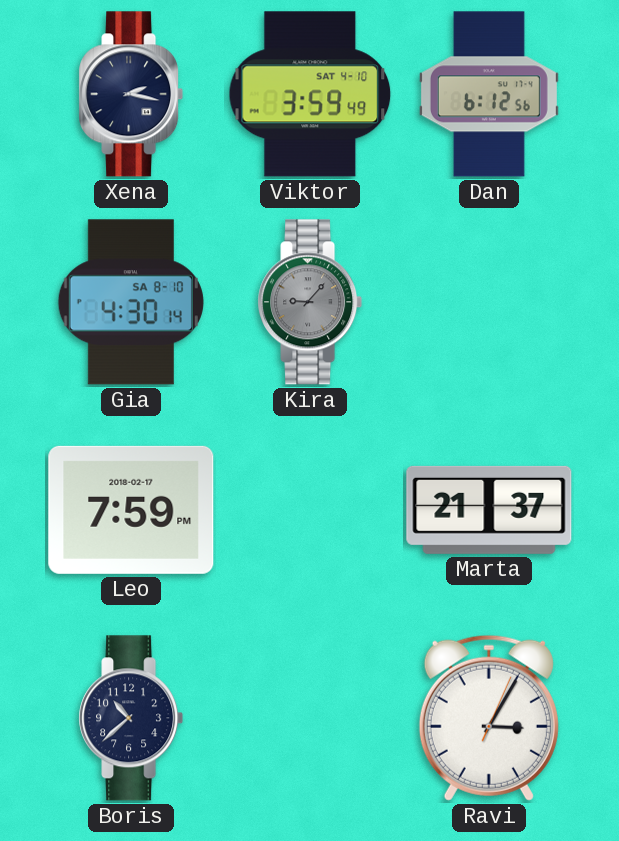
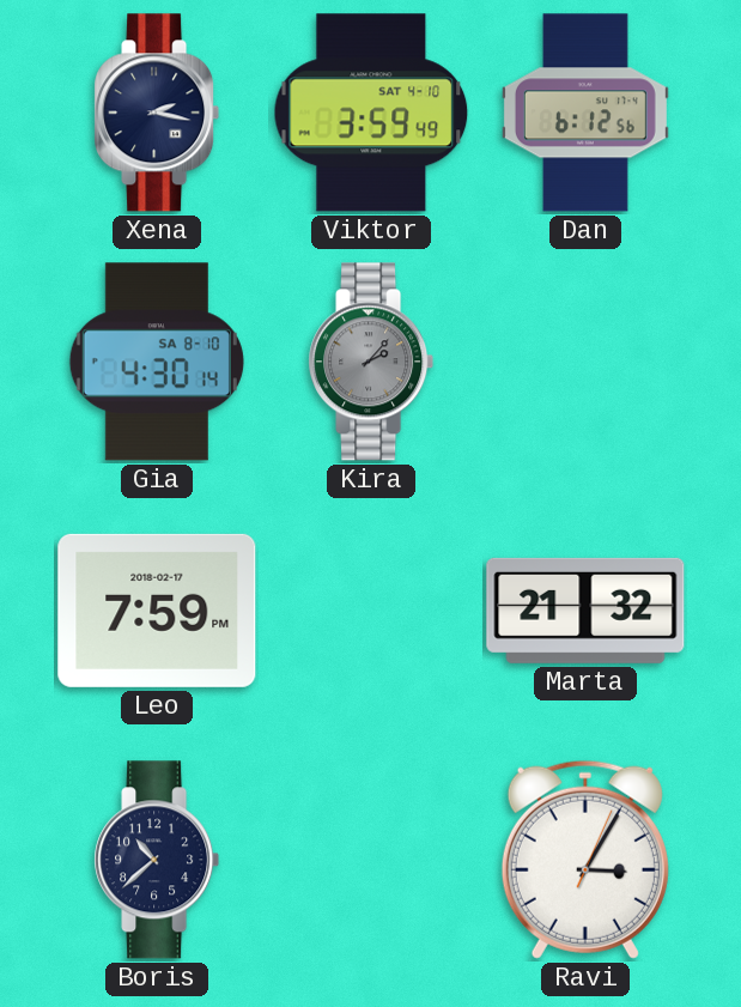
Kira: 9:07 -> 2:07
Marta: 21:37 -> 21:32
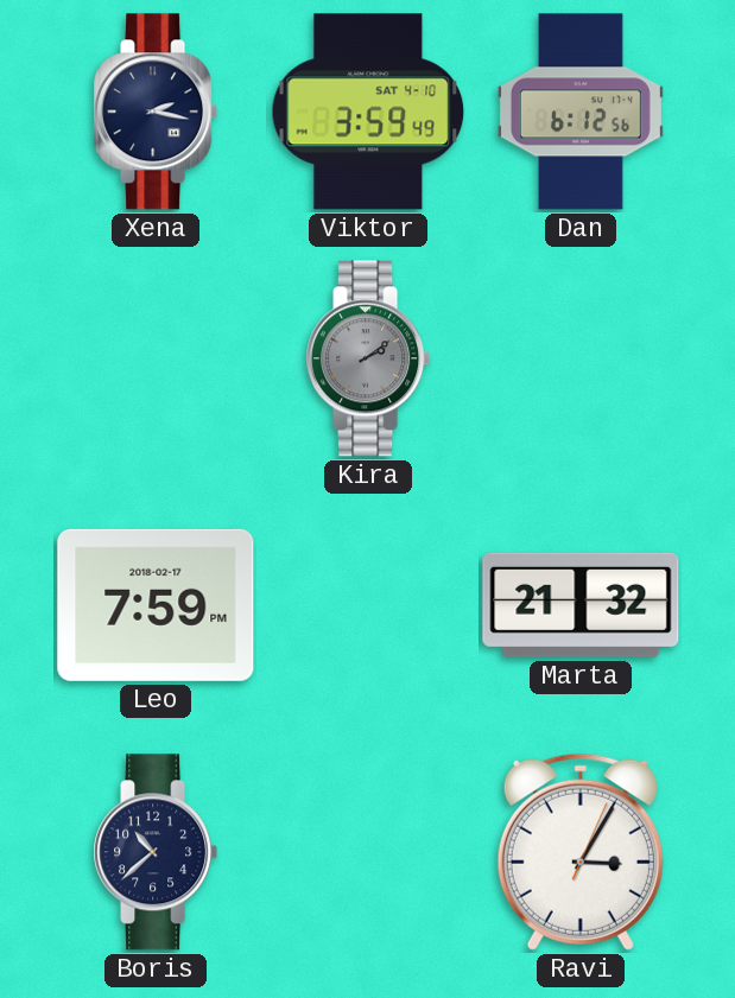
Gia: 4:30 -> none
Kira: 2:07 -> 2:09
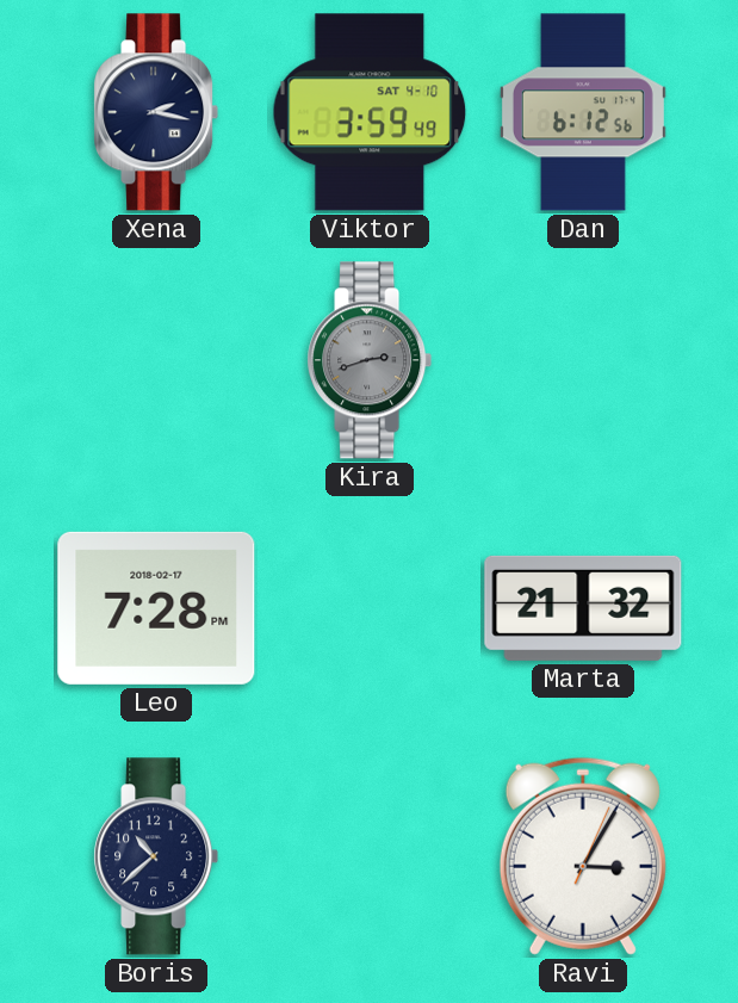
Kira: 2:09 -> 2:42
Leo: 7:59 -> 7:28
